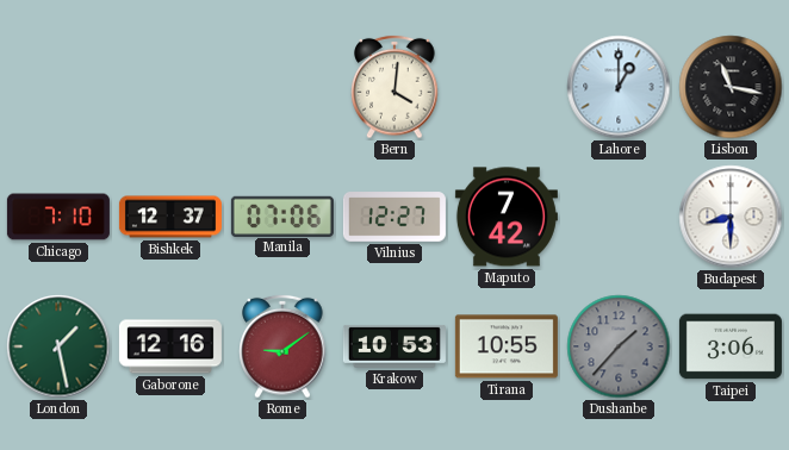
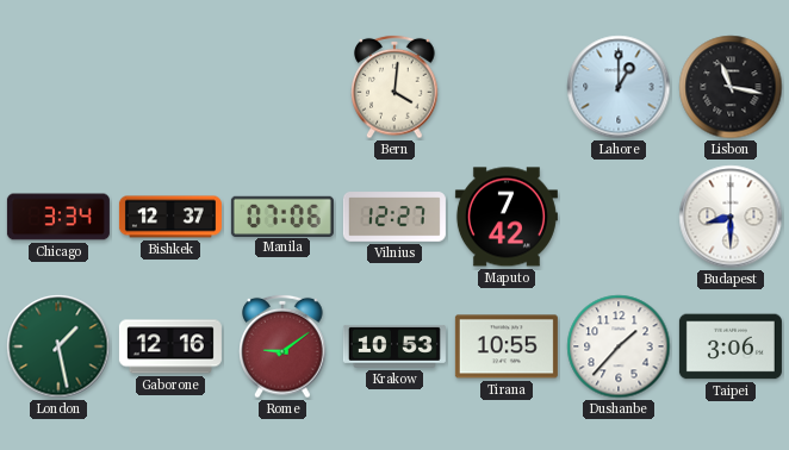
Chicago: 7:10 -> 3:34
Dushanbe dial: grey -> white
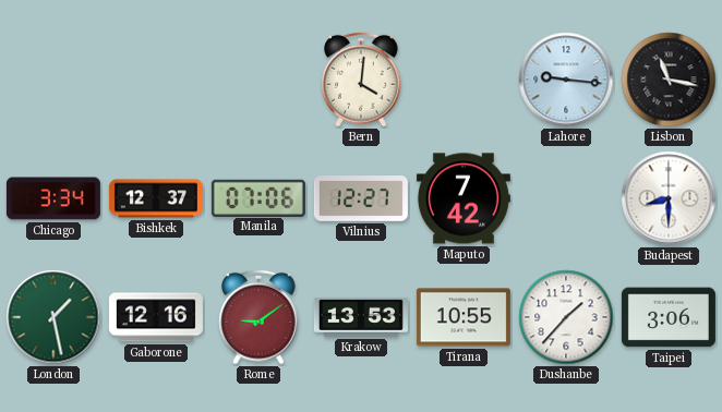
Lahore: 1:00 -> 9:16
Krakow: 10:53 -> 13:53
